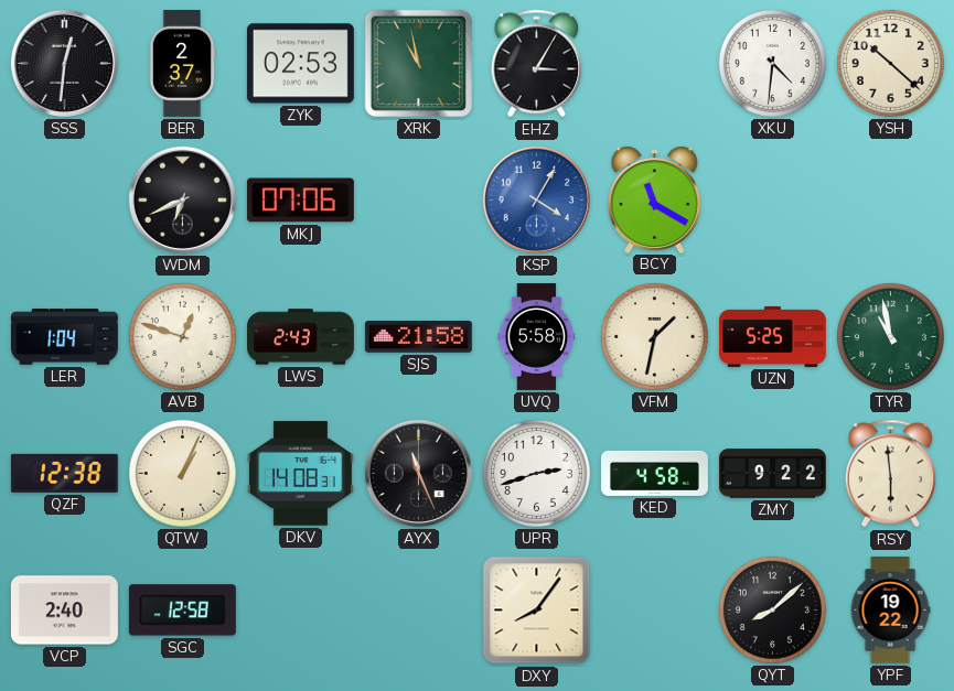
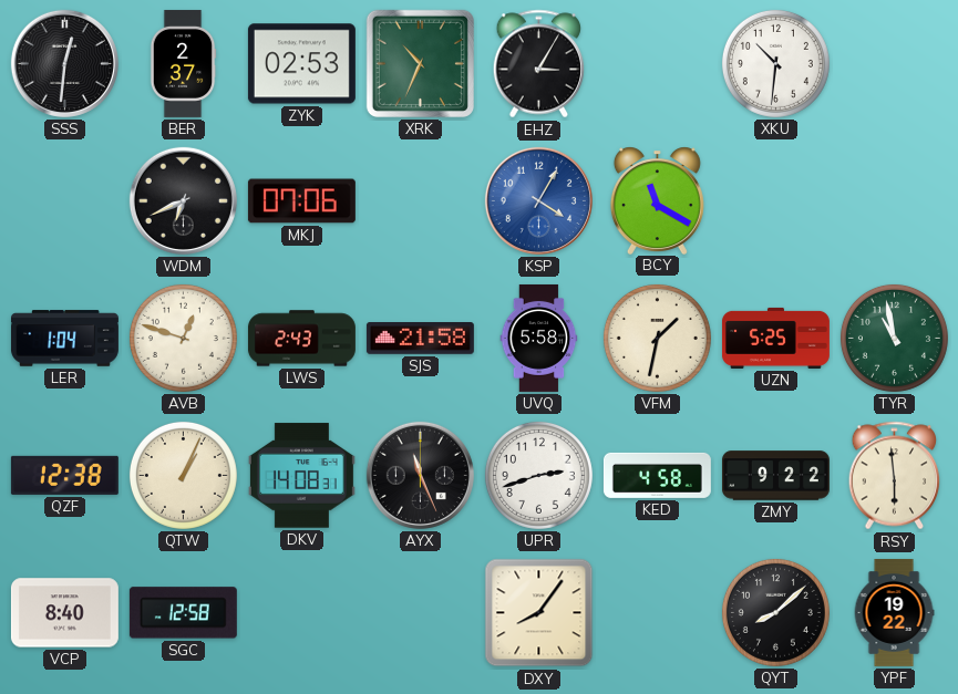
XRK: 10:58 -> 10:34
XKU: 4:31 -> 10:31
YSH: 10:22 -> none
VCP: 2:40 -> 8:40
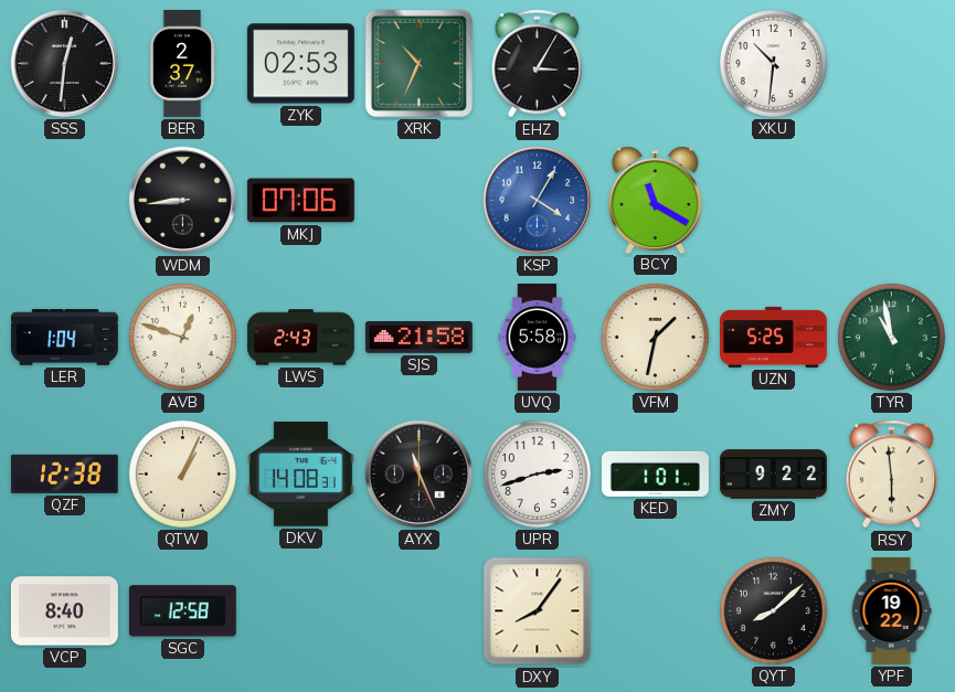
WDM: 6:41 -> 8:44
KED: 4:58 -> 1:01
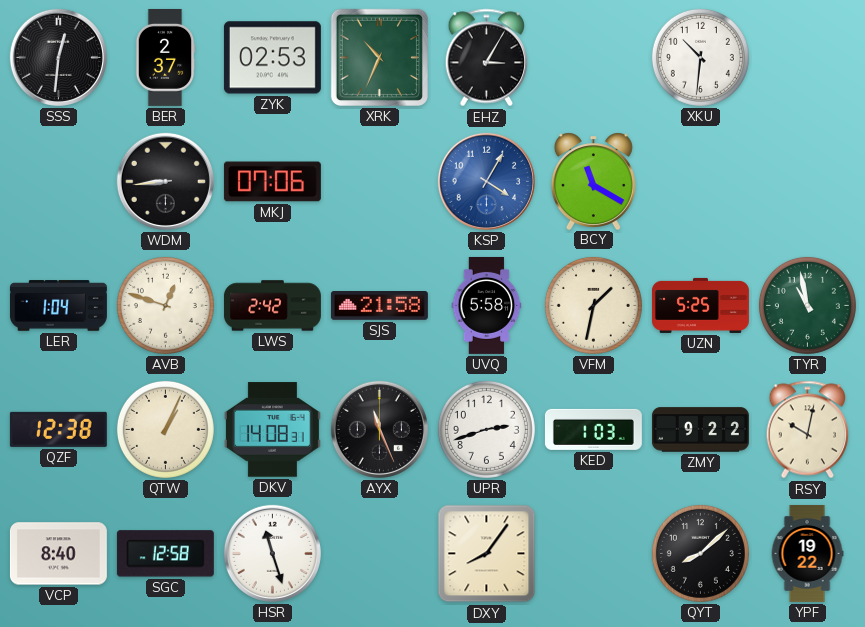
LWS: 2:43 -> 2:42
KED: 1:01 -> 1:03
RSY: 5:59 -> 10:02
HSR: none -> 11:27
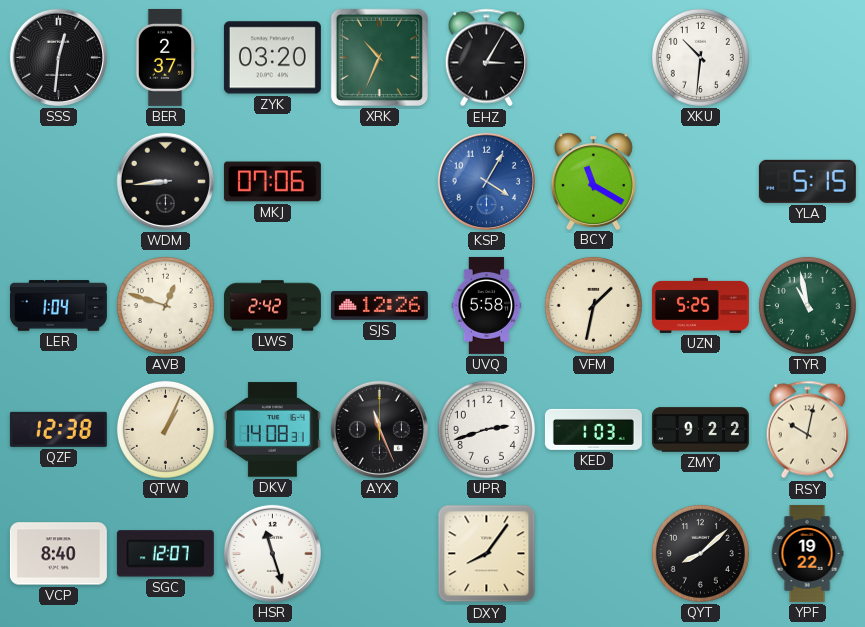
ZYK: 02:53 -> 03:20
YLA: none -> 5:15
SJS: 21:58 -> 12:26
SGC: 12:58 -> 12:07
